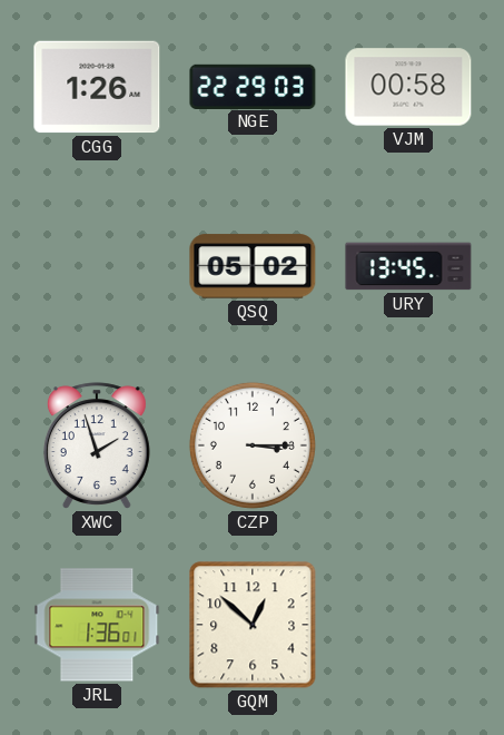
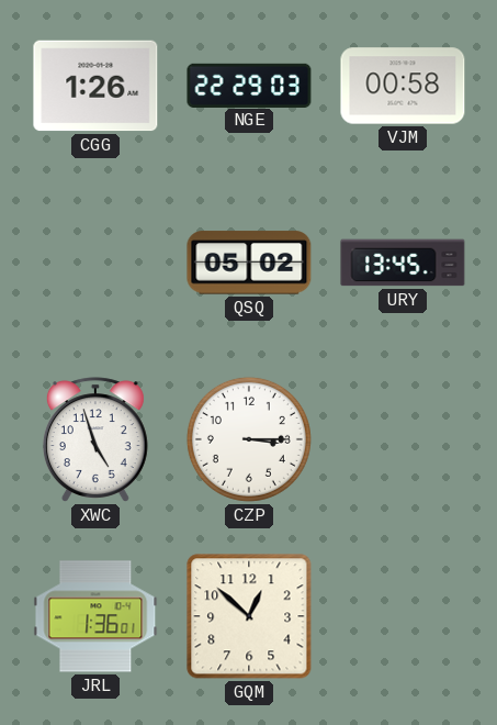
XWC: 1:57 -> 4:57
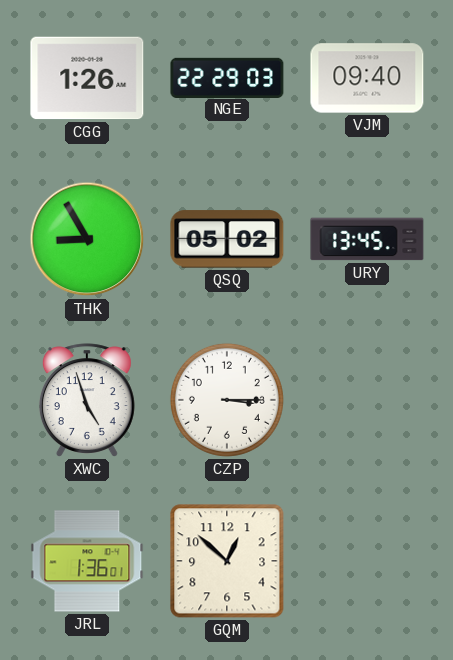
VJM: 00:58 -> 09:40
THK: none -> 8:55
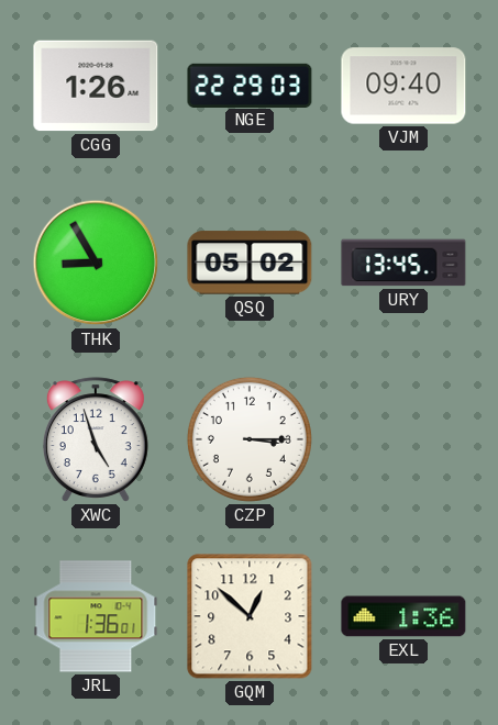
EXL: none -> 1:36
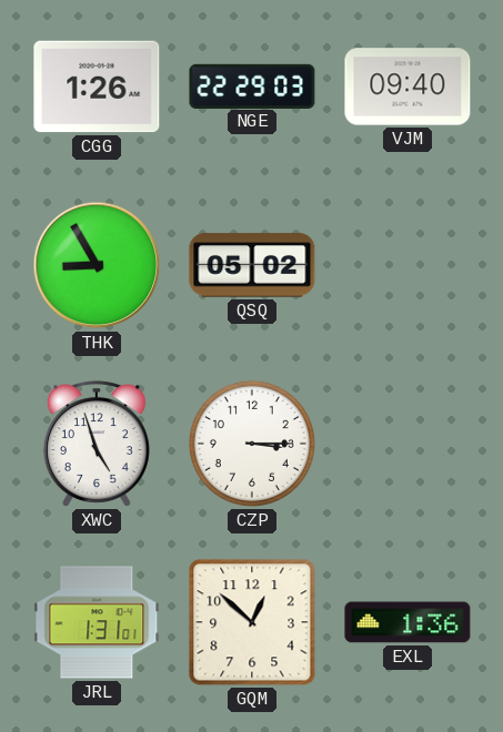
URY: 13:45 -> none
JRL: 1:36 -> 1:31
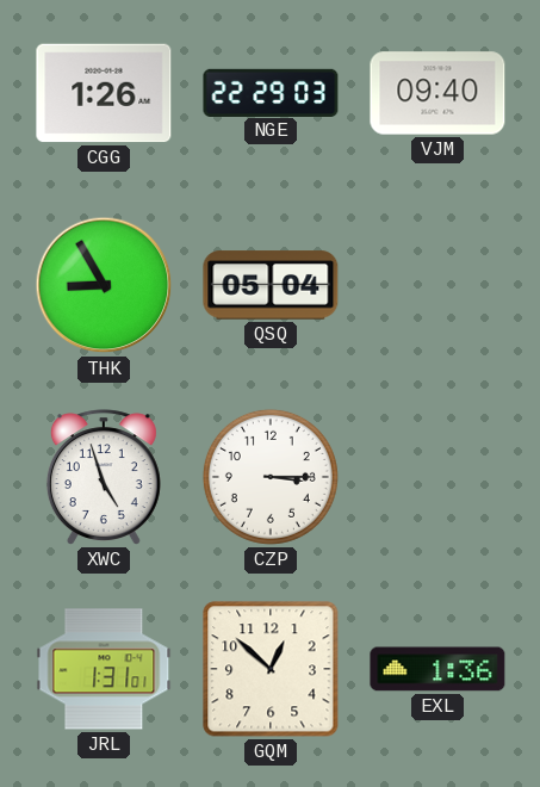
QSQ: 05:02 -> 05:04
